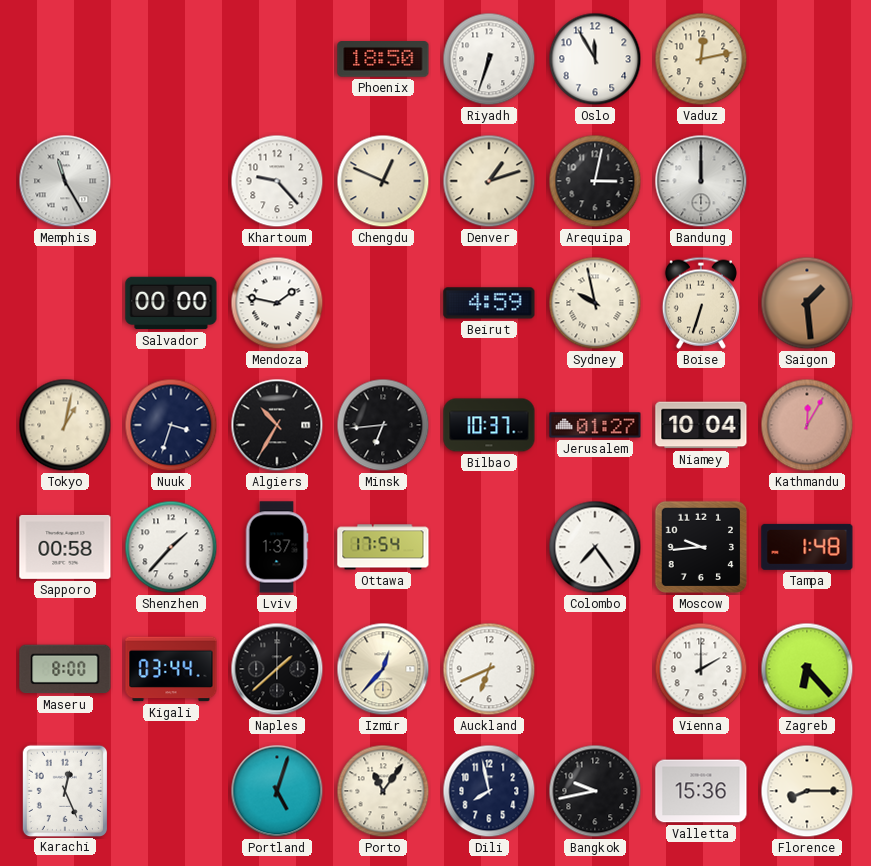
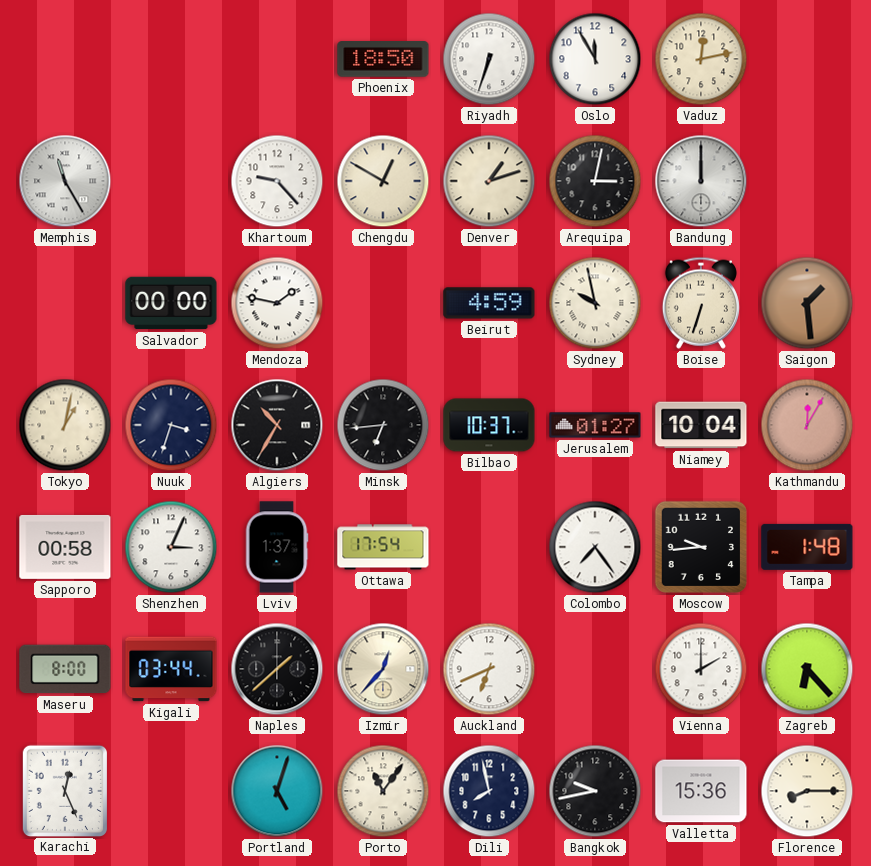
Chengdu: 12:49 -> 12:50
Shenzhen: 1:37 -> 3:04
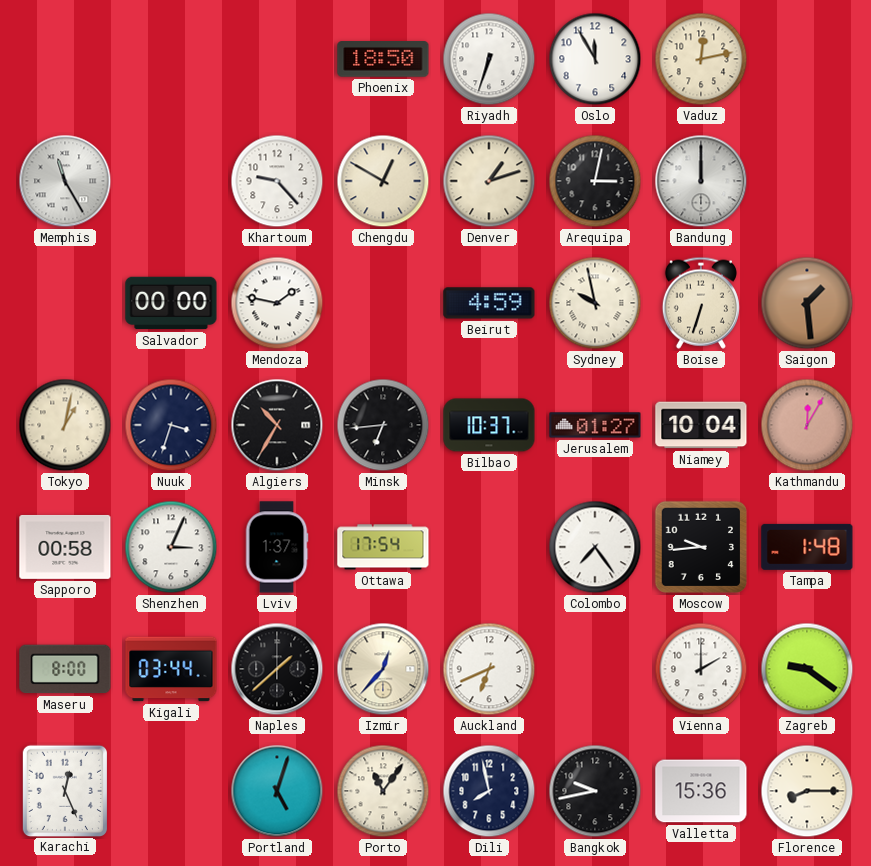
Zagreb: 6:23 -> 9:21
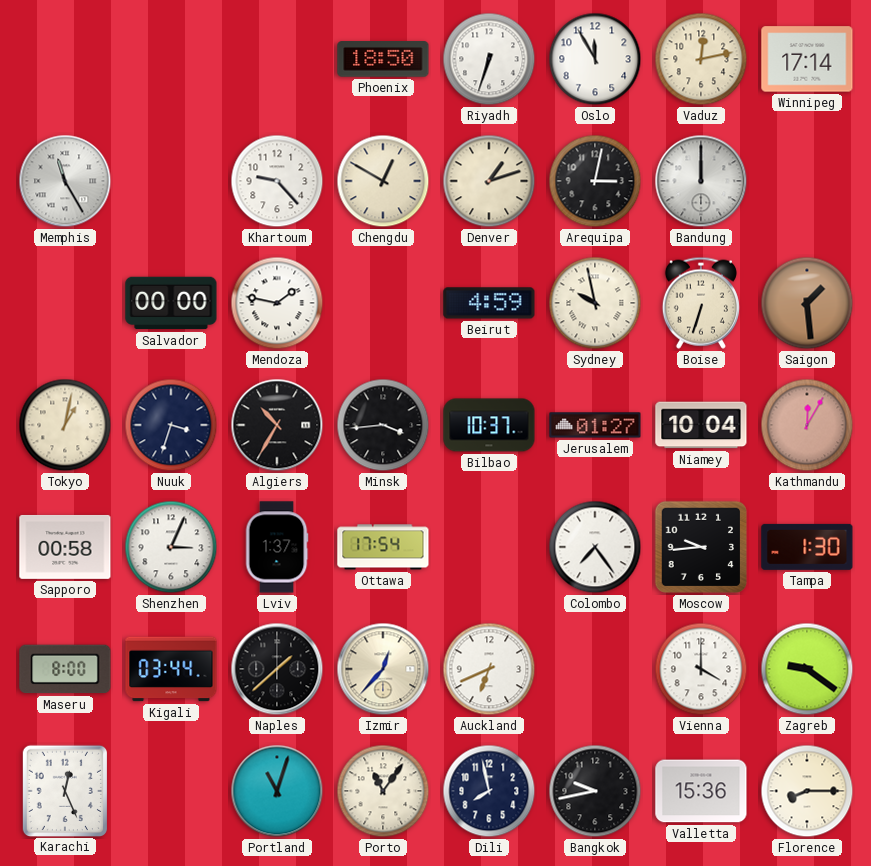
Winnipeg: none -> 17:14
Minsk: 6:44 -> 3:44
Tampa: 1:48 -> 1:30
Vienna: 2:00 -> 4:00
Portland: 5:03 -> 11:03
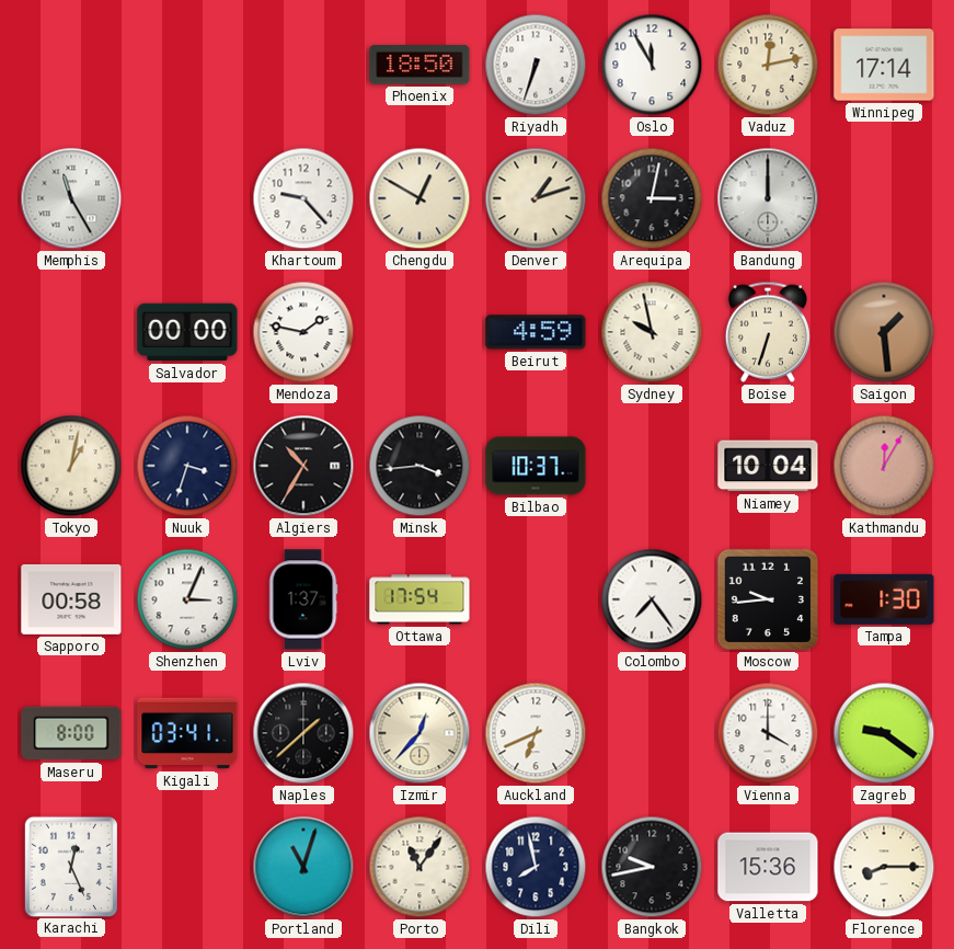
Jerusalem: 01:27 -> none
Kigali: 03:44 -> 03:41
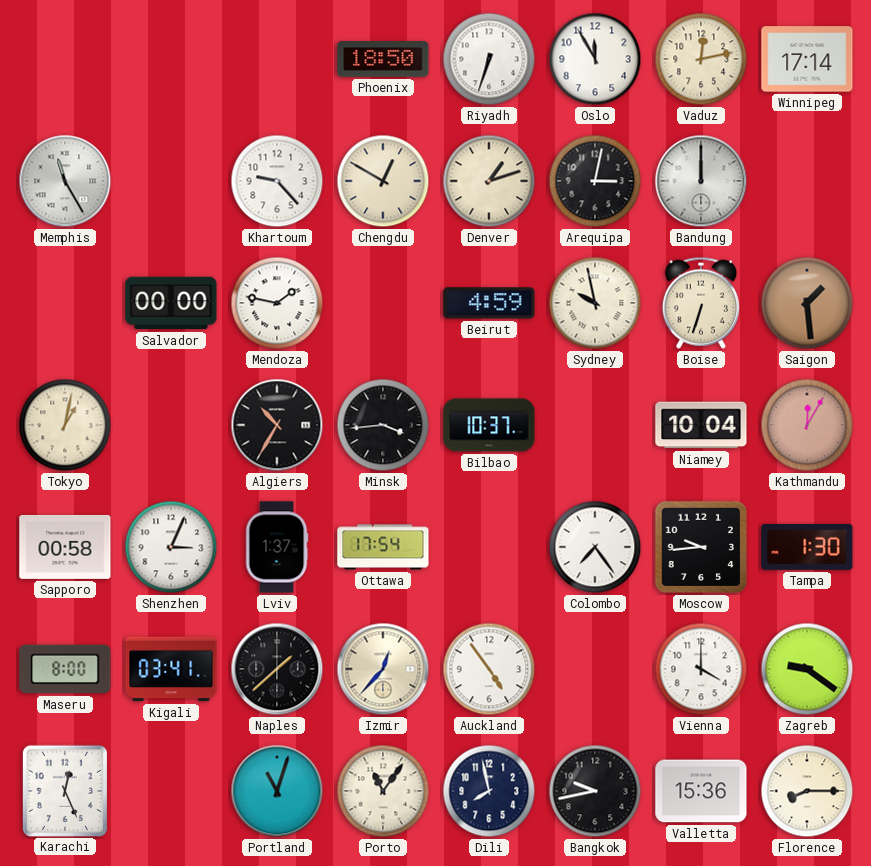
Nuuk: 3:33 -> none
Auckland: 6:41 -> 4:54
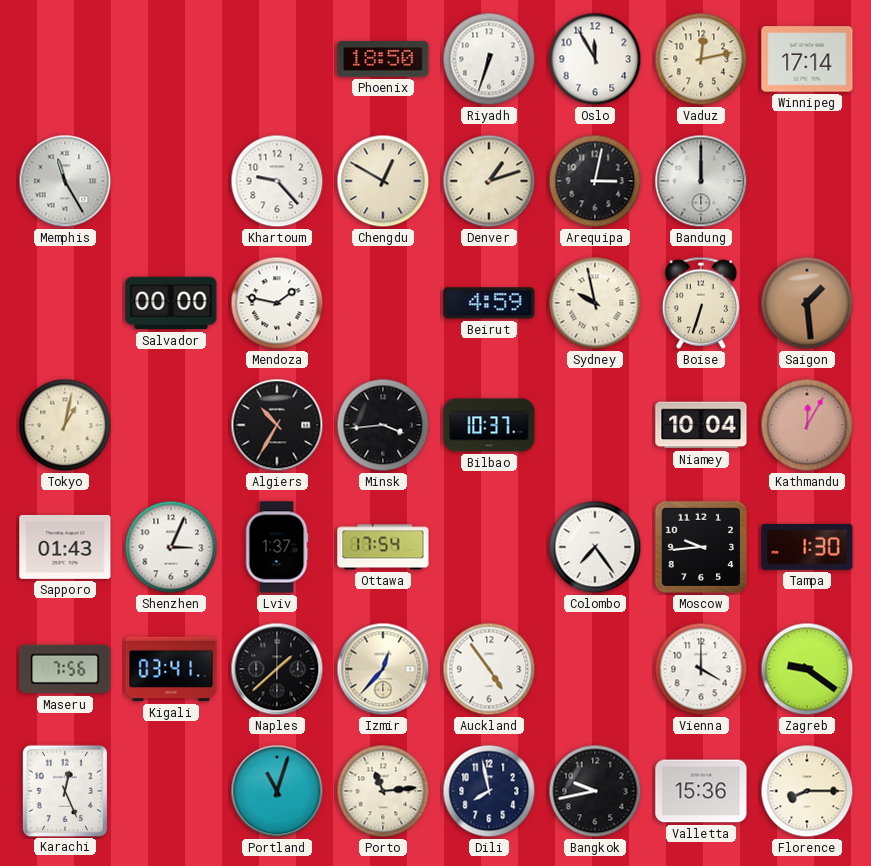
Sapporo: 00:58 -> 01:43
Maseru: 8:00 -> 7:56
Porto: 11:06 -> 11:14
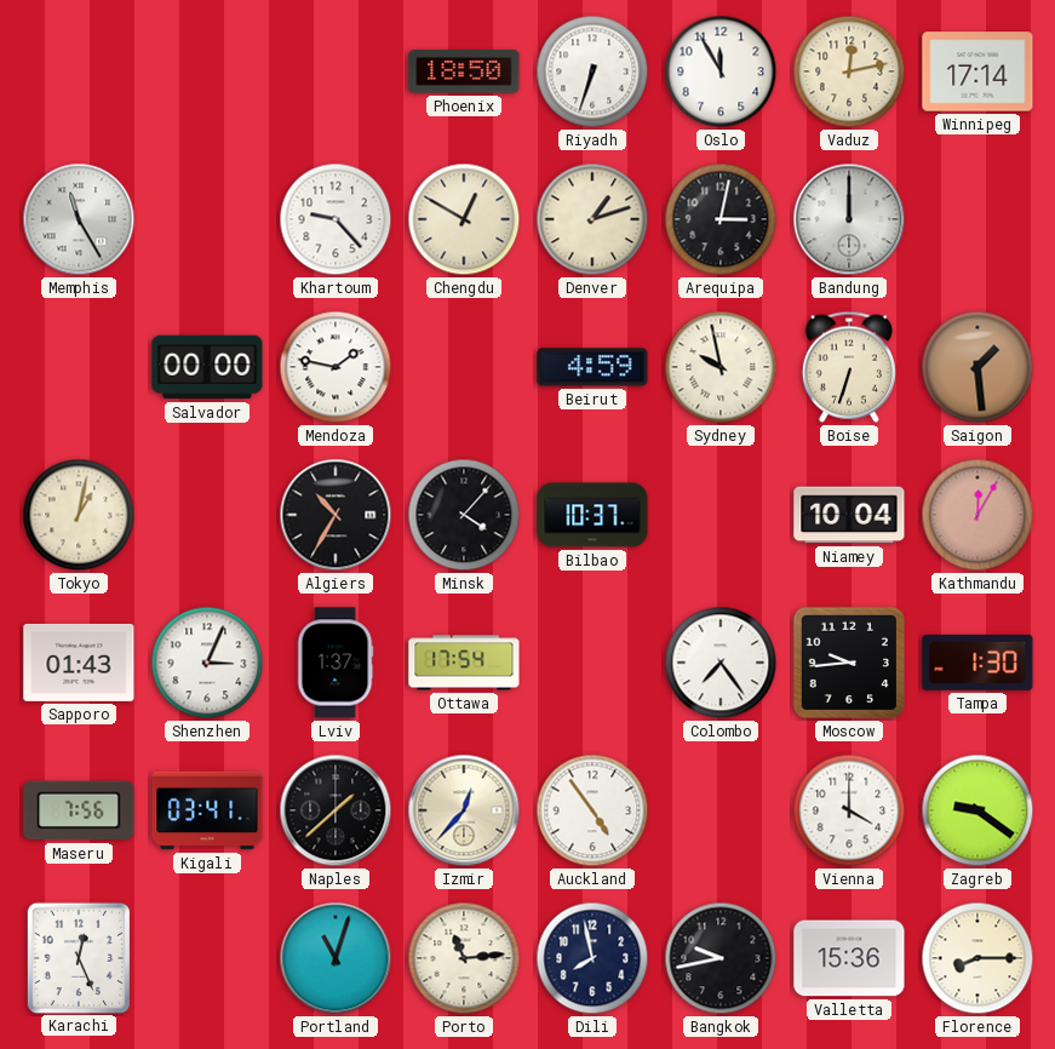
Minsk: 3:44 -> 4:07
